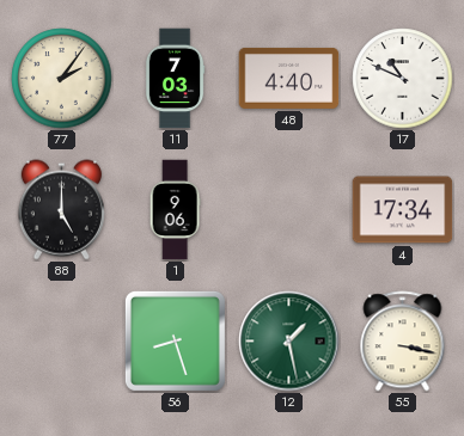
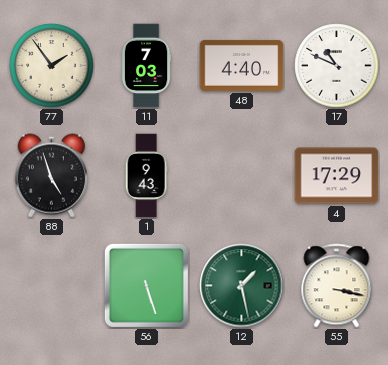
77: 2:06 -> 1:54
88: 5:00 -> 4:57
1: 9:06 -> 9:43
4: 17:34 -> 17:29
56: 8:27 -> 5:27
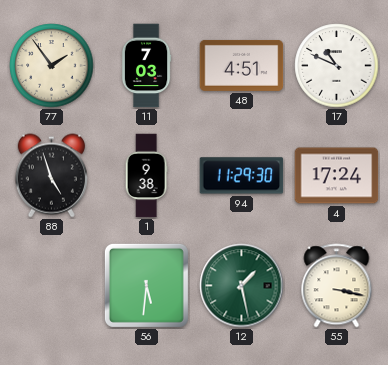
48: 4:40 -> 4:51
1: 9:43 -> 9:38
94: none -> 11:29
4: 17:29 -> 17:24
56: 5:27 -> 5:31
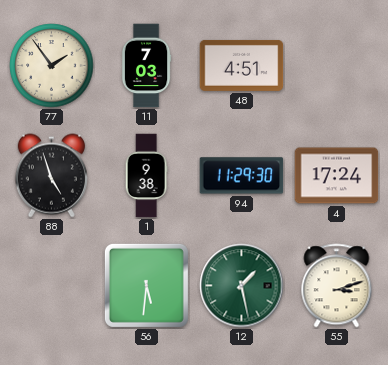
17: 10:49 -> none
55: 3:17 -> 3:12
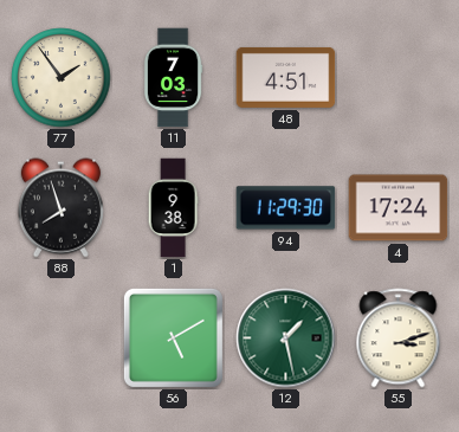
88: 4:57 -> 7:57
56: 5:31 -> 5:10
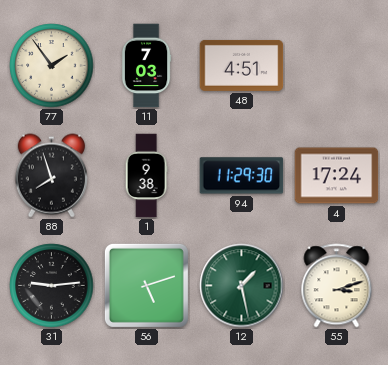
31: none -> 9:14
56: 5:10 -> 5:12
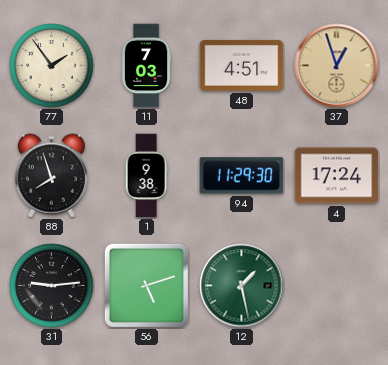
37: none -> 12:57
55: 3:12 -> none
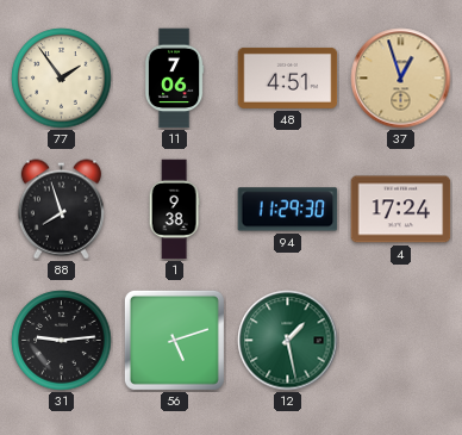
11: 7:03 -> 7:06
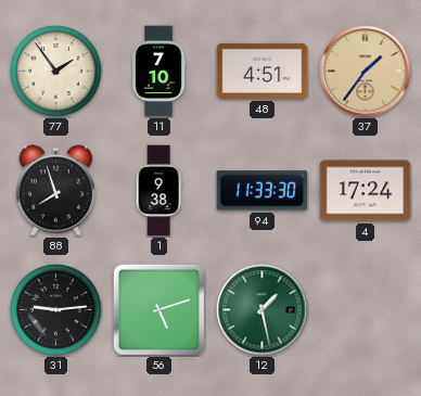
11: 7:06 -> 7:10
37: 12:57 -> 1:36
94: 11:29 -> 11:33
